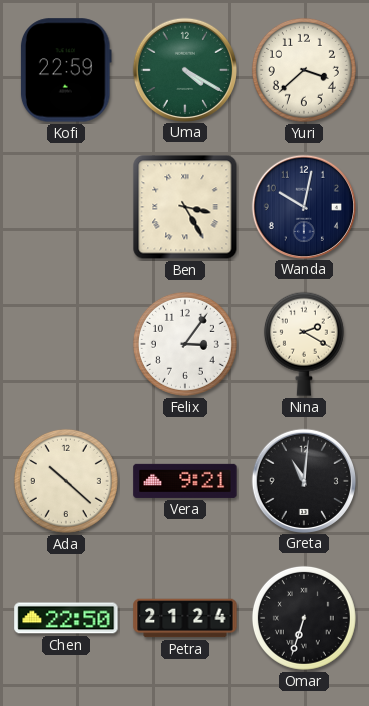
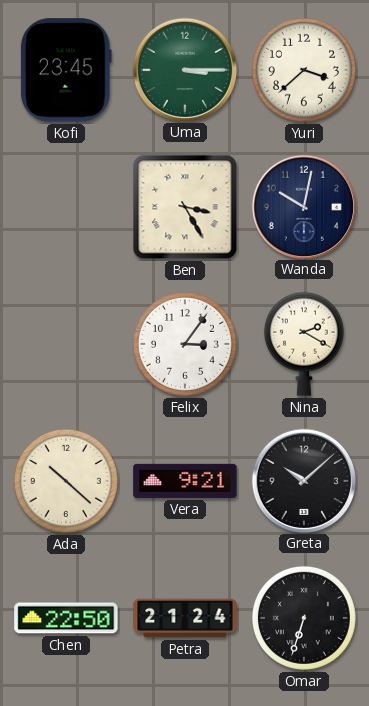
Kofi: 22:59 -> 23:45
Uma: 4:20 -> 3:15
Greta: 11:01 -> 10:08
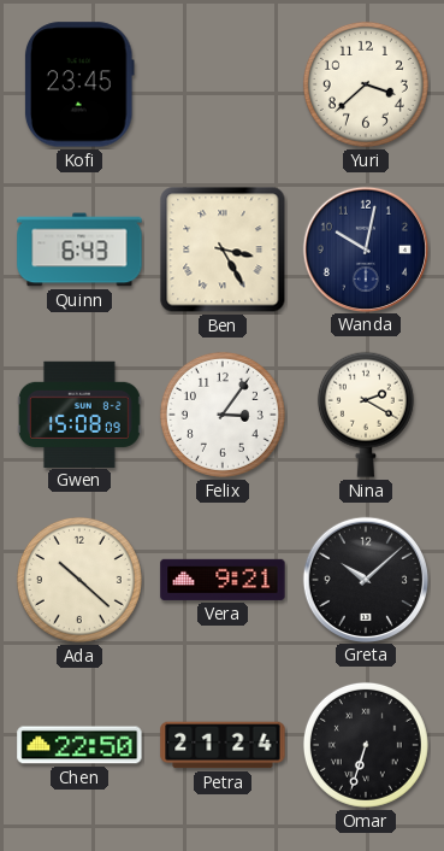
Uma: 3:15 -> none
Quinn: none -> 6:43
Gwen: none -> 15:08
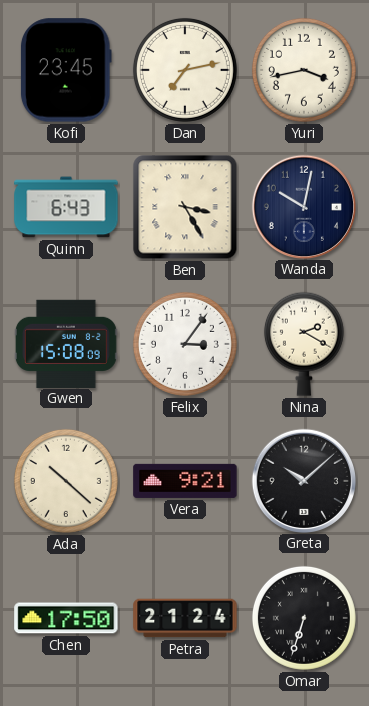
Dan: none -> 7:13
Yuri: 3:38 -> 3:43
Chen: 22:50 -> 17:50
